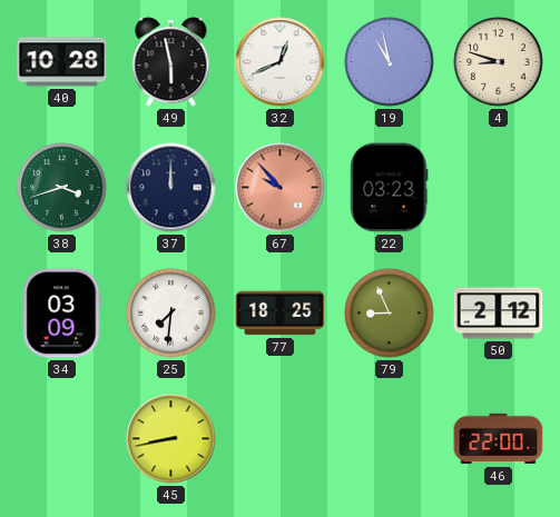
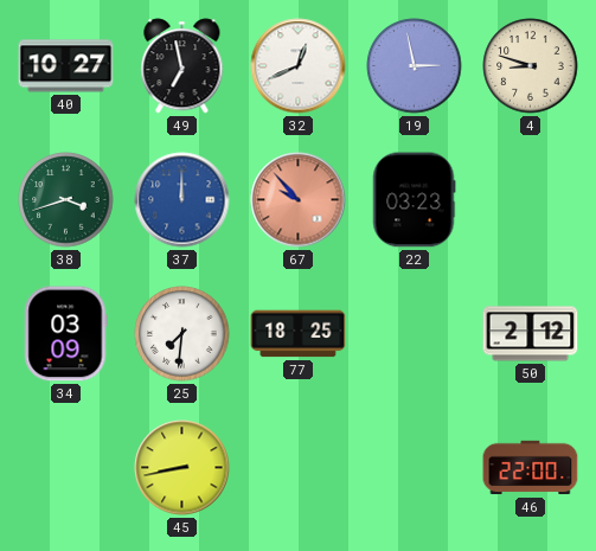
40: 10:28 -> 10:27
49: 5:58 -> 6:58
19: 10:58 -> 2:58
37 dial: navy -> blue
79: 8:56 -> none
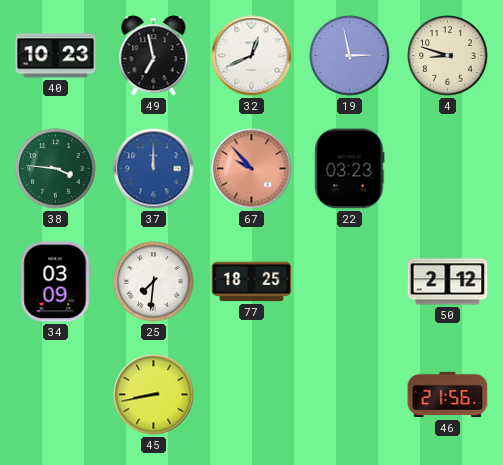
40: 10:27 -> 10:23
38: 3:42 -> 3:46
46: 22:00 -> 21:56
